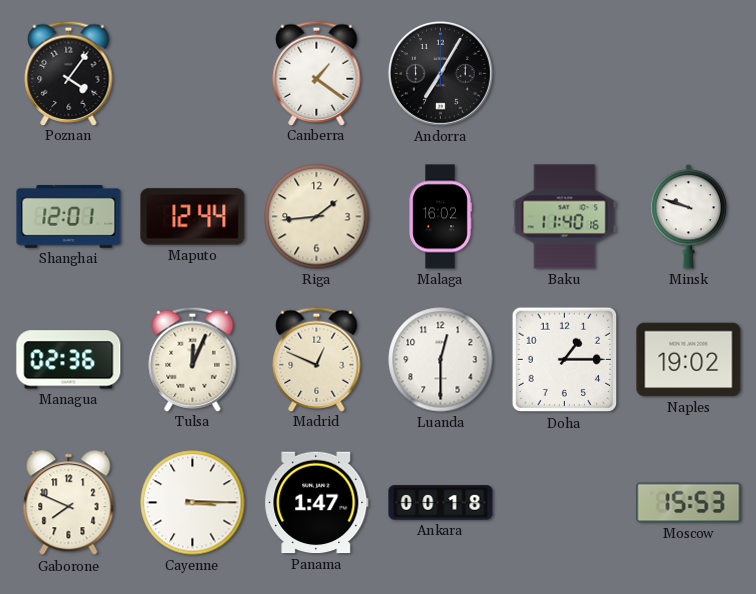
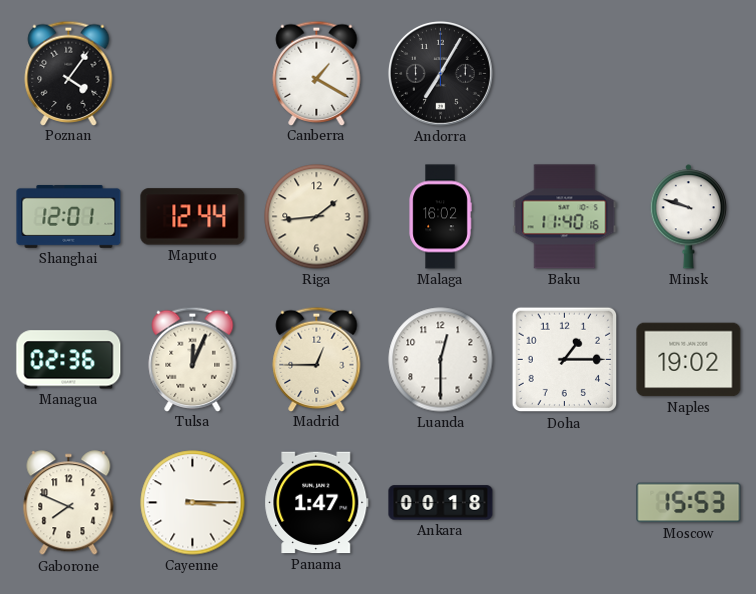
Canberra: 1:21 -> 1:20
Madrid: 12:49 -> 12:45
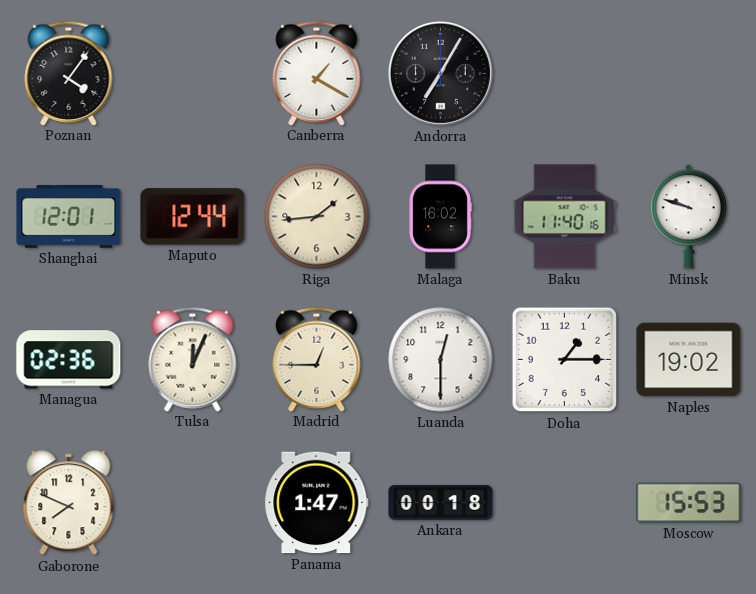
Cayenne: 3:15 -> none
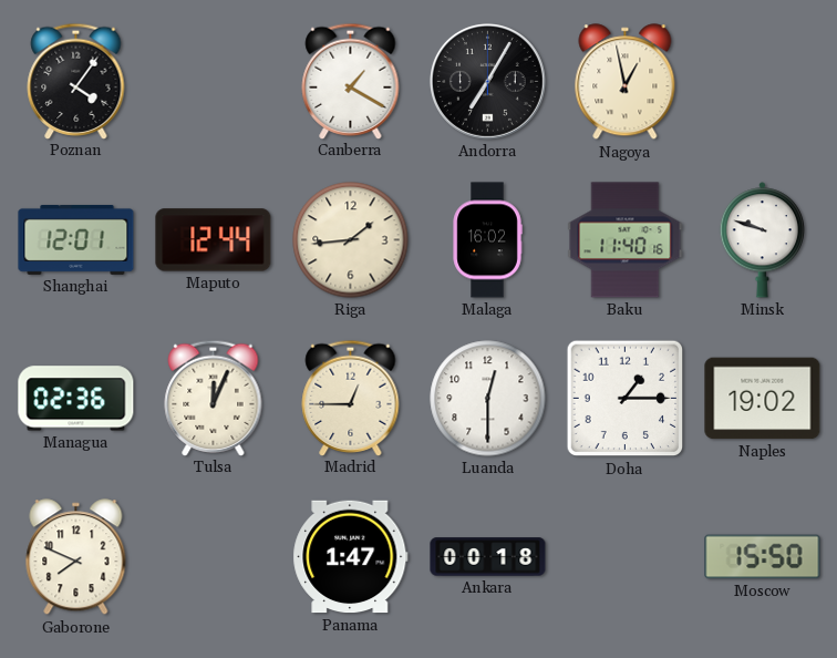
Nagoya: none -> 12:58
Moscow: 15:53 -> 15:50
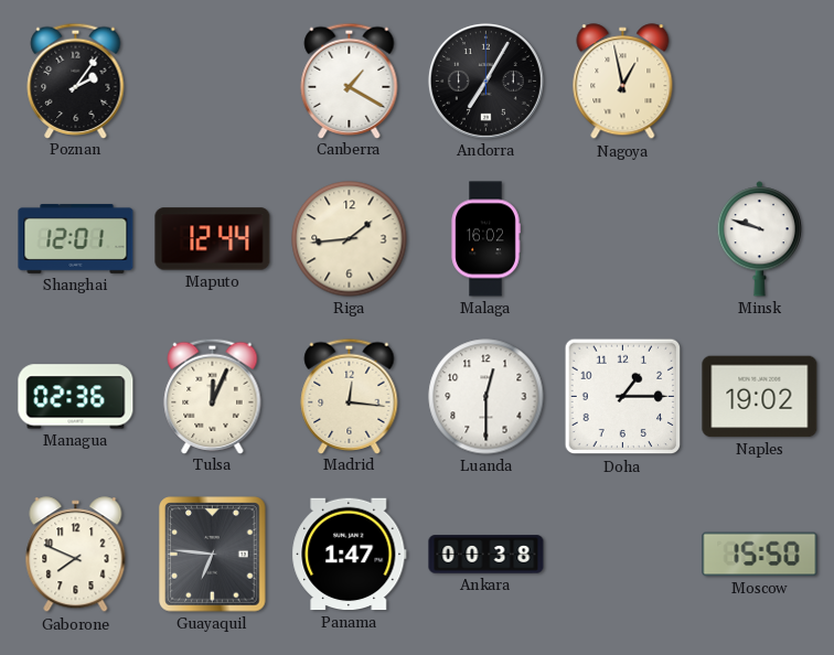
Poznan: 4:06 -> 2:06
Baku: 11:40 -> none
Madrid: 12:45 -> 12:16
Guayaquil: none -> 6:46
Ankara: 00:18 -> 00:38
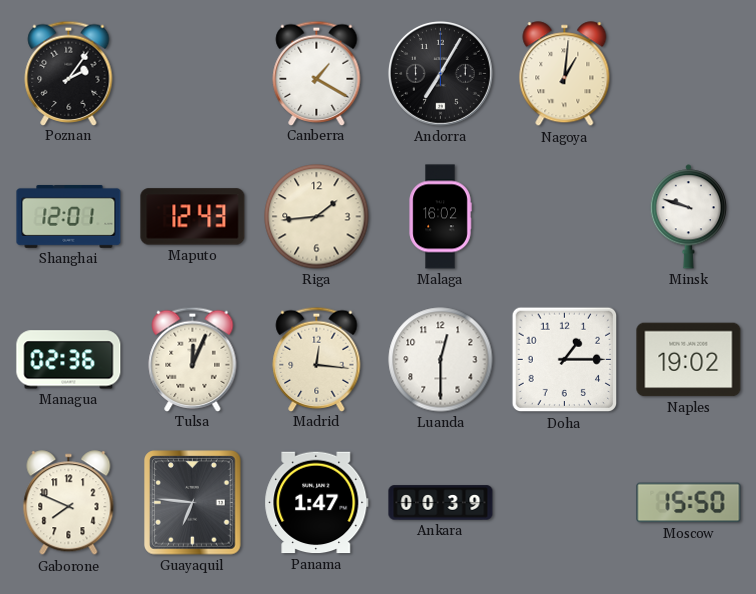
Nagoya: 12:58 -> 1:01
Maputo: 12:44 -> 12:43
Ankara: 00:38 -> 00:39
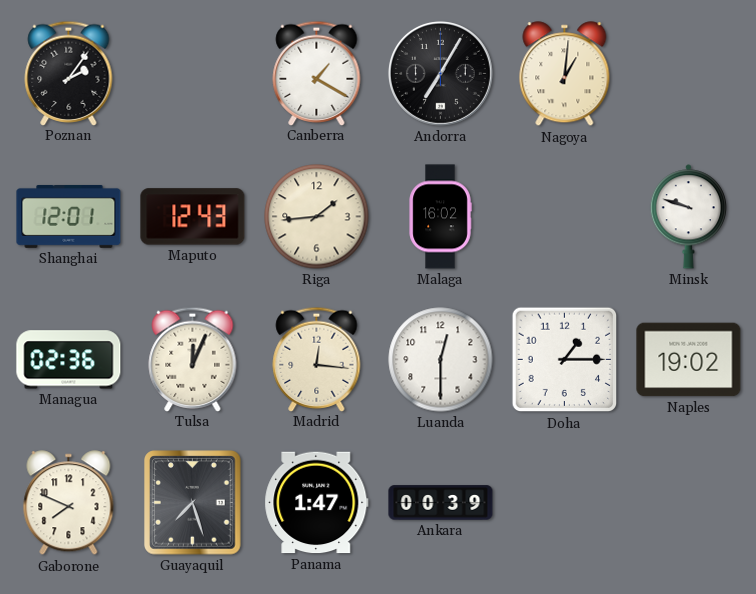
Guayaquil: 6:46 -> 7:27
Moscow: 15:50 -> none
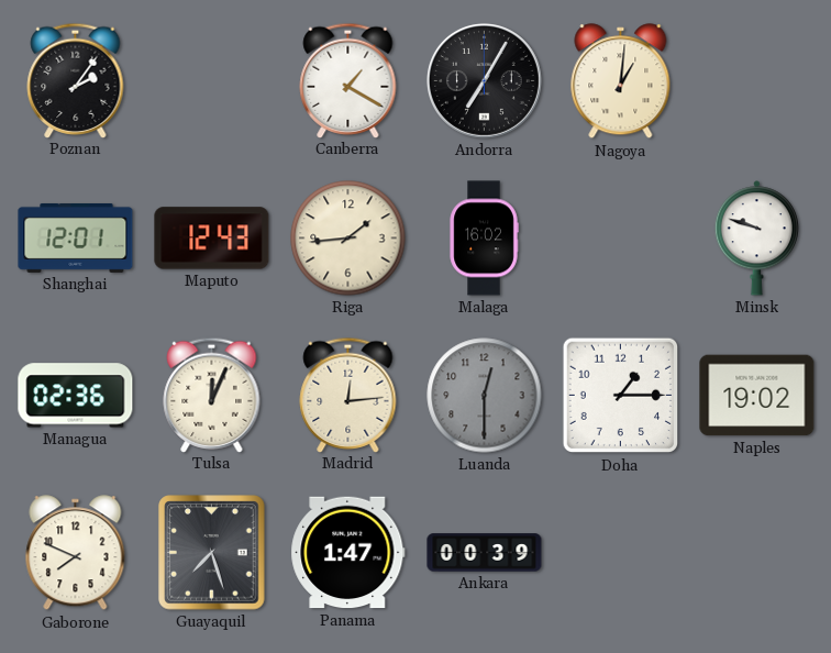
Madrid: 12:16 -> 12:14
Luanda dial: white -> grey
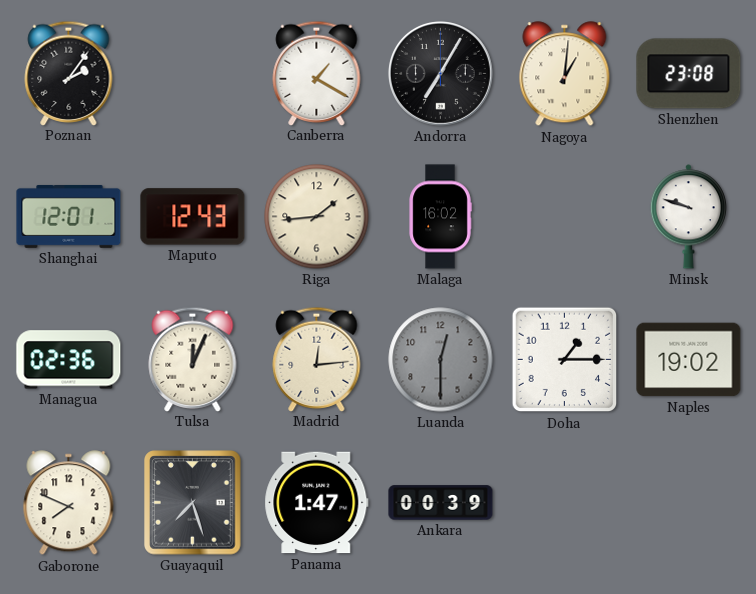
Shenzhen: none -> 23:08
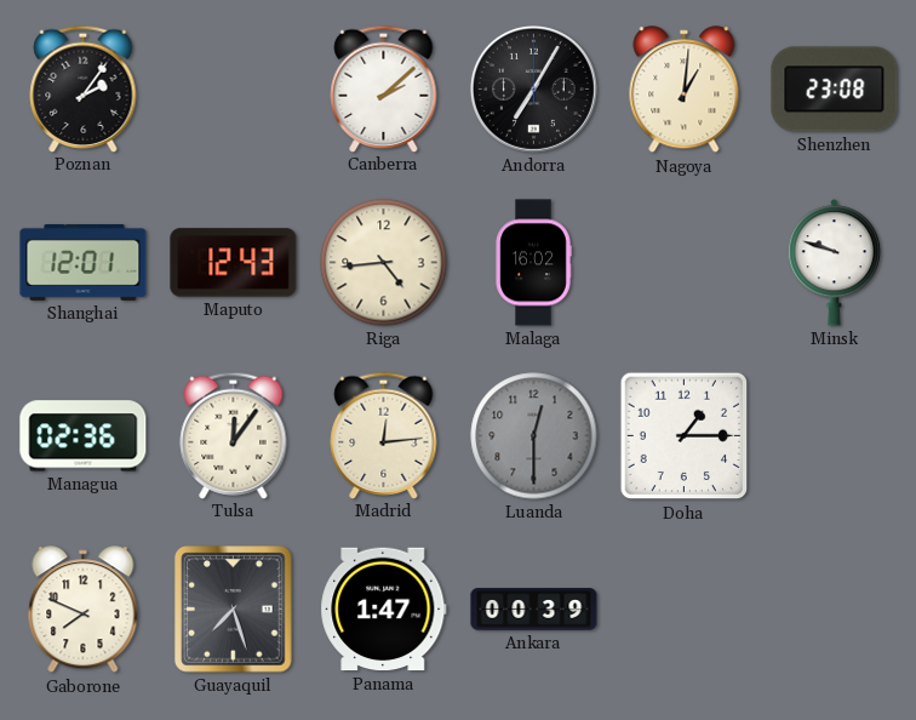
Canberra: 1:20 -> 2:08
Riga: 1:44 -> 4:44
Tulsa: 12:04 -> 12:06
Naples: 19:02 -> none
